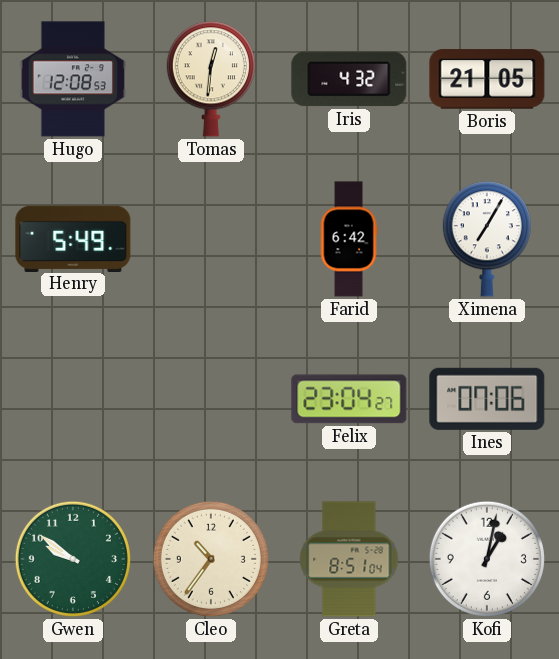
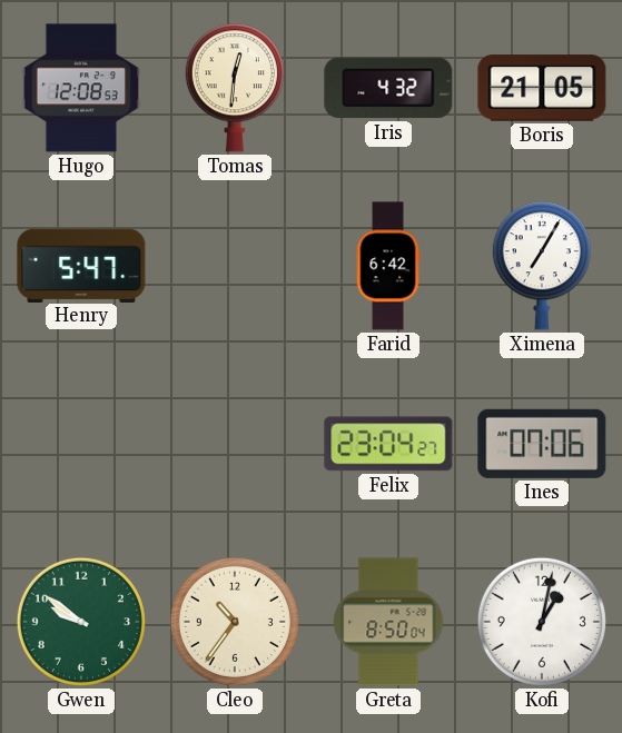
Henry: 5:49 -> 5:47
Greta: 8:51 -> 8:50
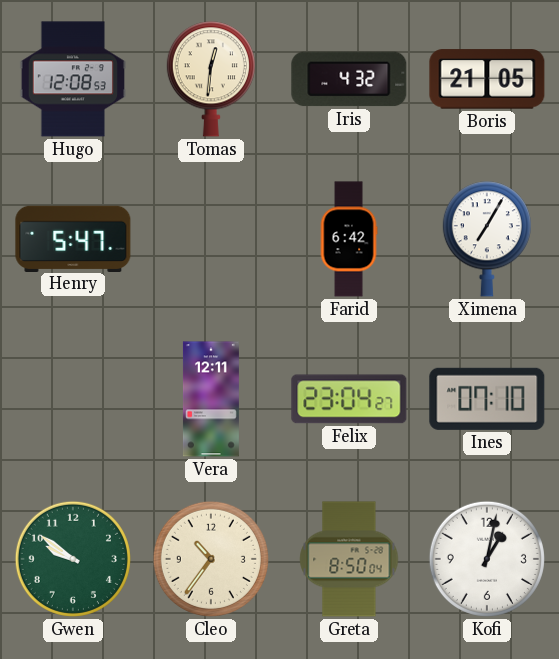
Vera: none -> 12:11
Ines: 07:06 -> 07:10
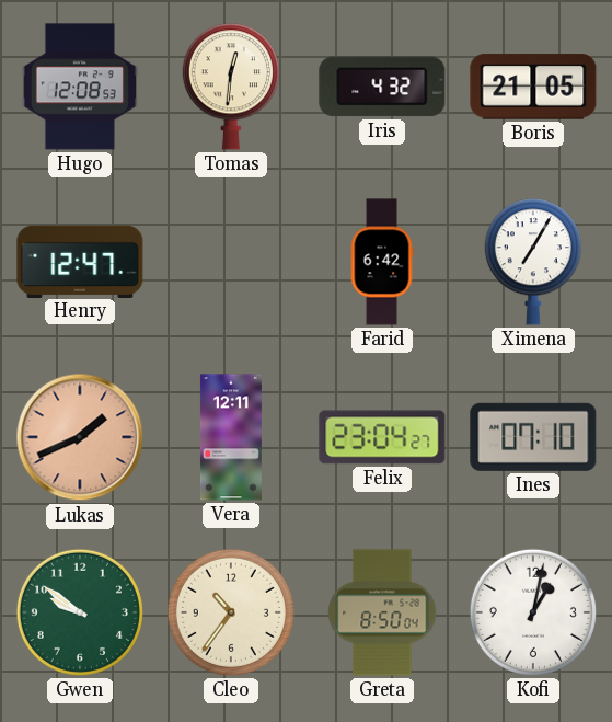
Henry: 5:47 -> 12:47
Lukas: none -> 1:41
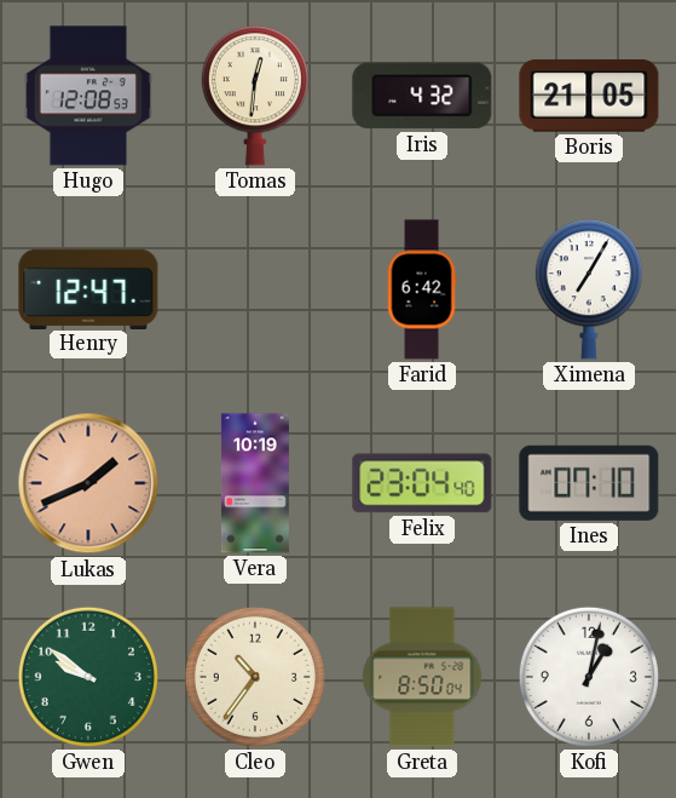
Vera: 12:11 -> 10:19
Felix: 23:04:27 -> 23:04:40
